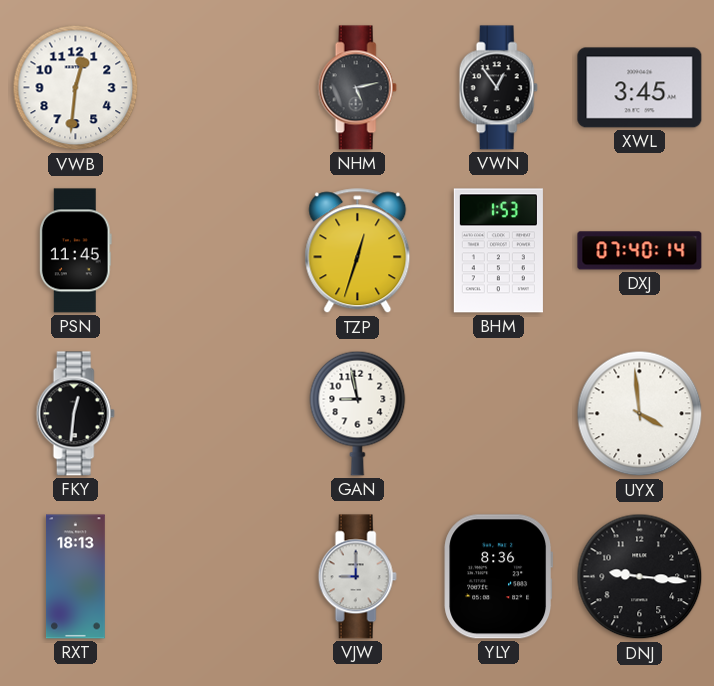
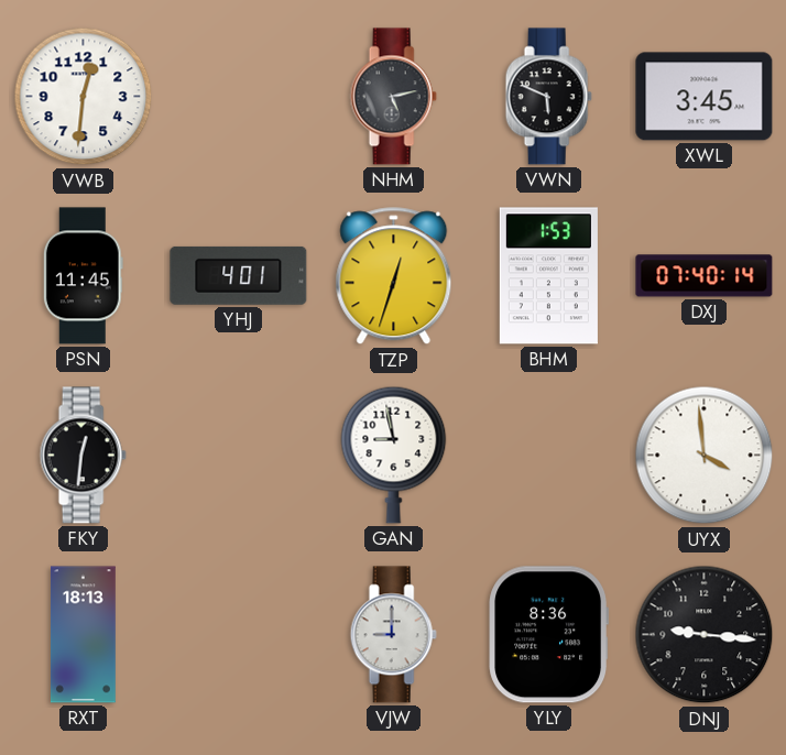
VWN: 12:54 -> 5:49
YHJ: none -> 4:01
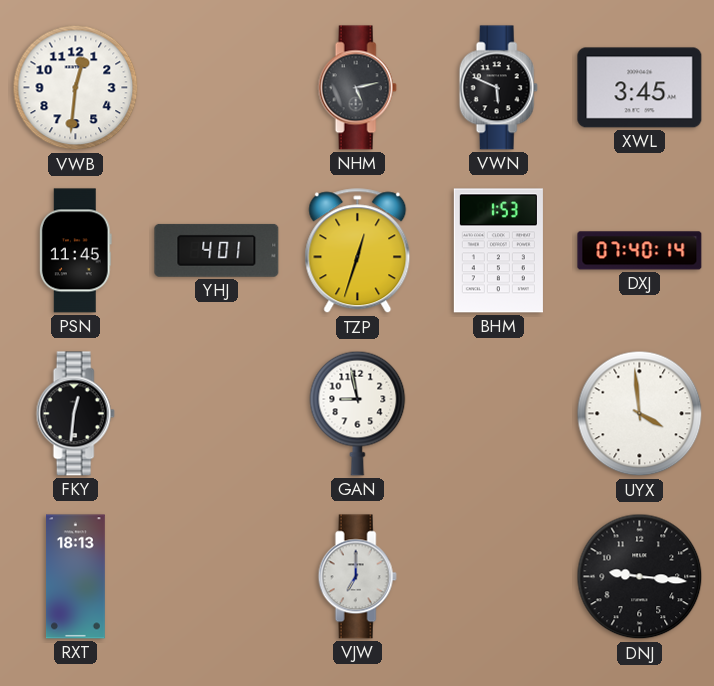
VJW: 9:00 -> 7:00
YLY: 8:36 -> none
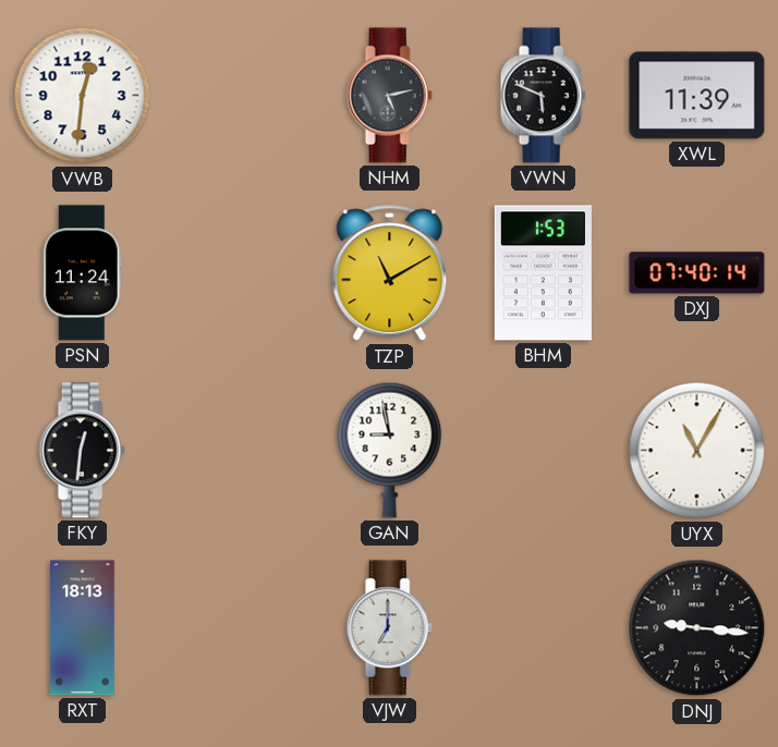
XWL: 3:45 -> 11:39
PSN: 11:45 -> 11:24
YHJ: 4:01 -> none
TZP: 12:33 -> 11:10
UYX: 3:59 -> 11:05
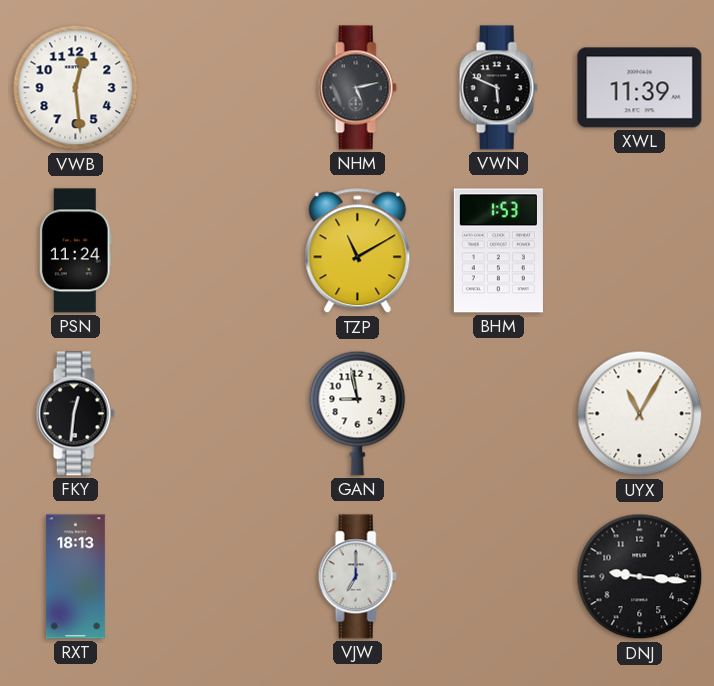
VWB: 12:31 -> 12:29
DXJ: 07:40 -> none
